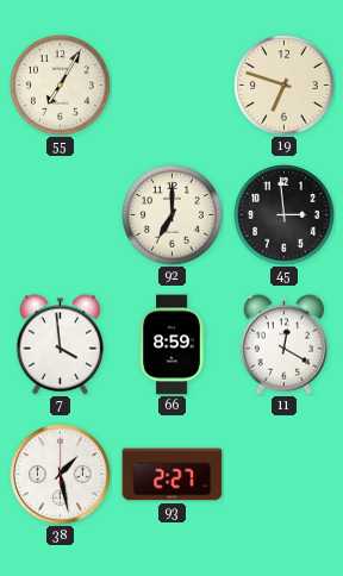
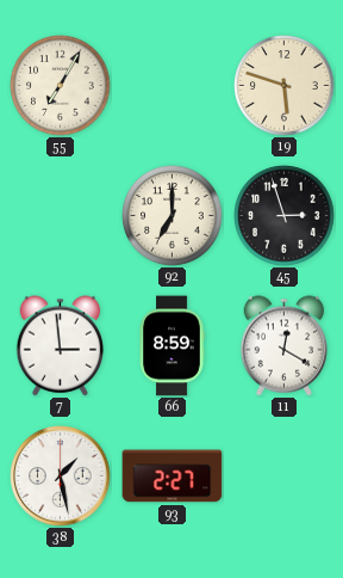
19: 6:48 -> 5:48
45: 2:59 -> 2:57
7: 3:59 -> 2:59
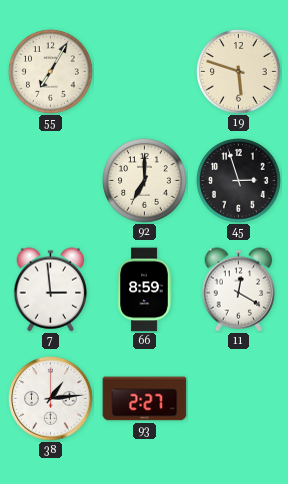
38: 1:28 -> 1:14
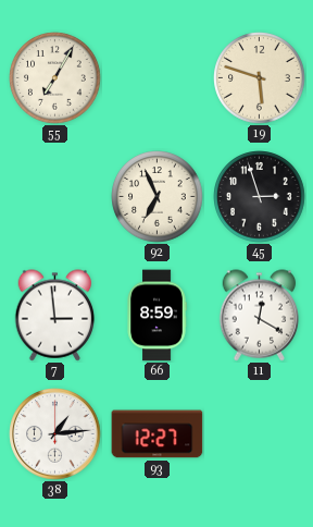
92: 7:00 -> 6:56
93: 2:27 -> 12:27
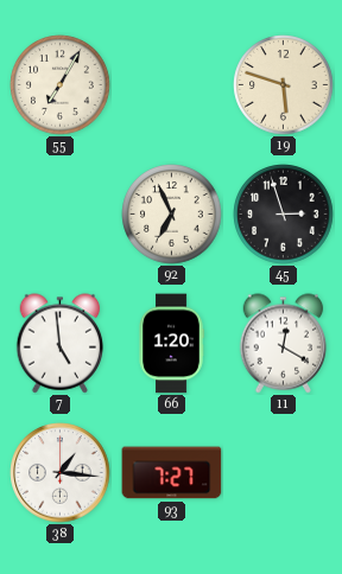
7: 2:59 -> 4:59
66: 8:59 -> 1:20
38: 1:14 -> 1:16
93: 12:27 -> 7:27
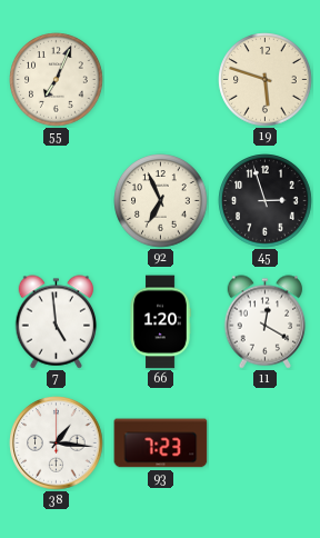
55: 7:05 -> 7:04
93: 7:27 -> 7:23
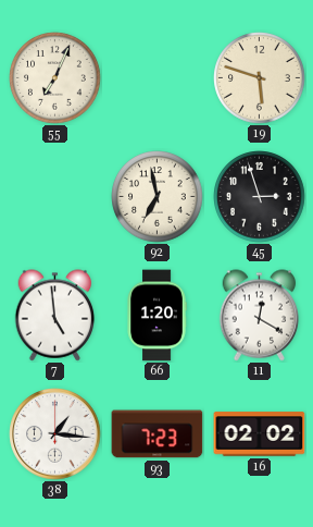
92: 6:56 -> 6:58
16: none -> 02:02
